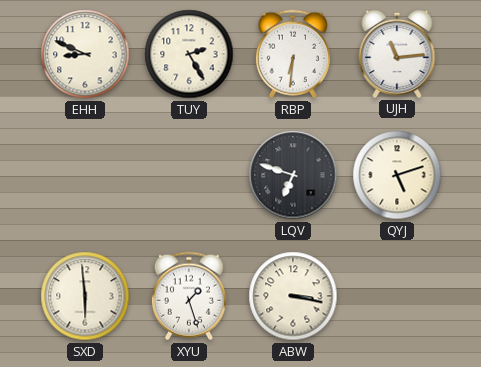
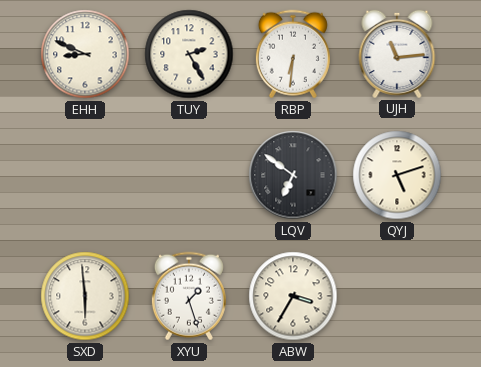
LQV: 6:48 -> 6:51
ABW: 3:17 -> 3:35
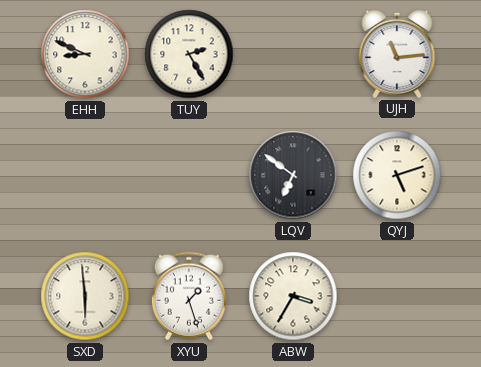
RBP: 6:31 -> none
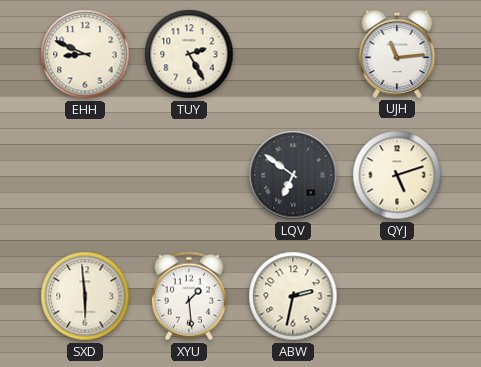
XYU: 1:27 -> 1:29
ABW: 3:35 -> 2:32
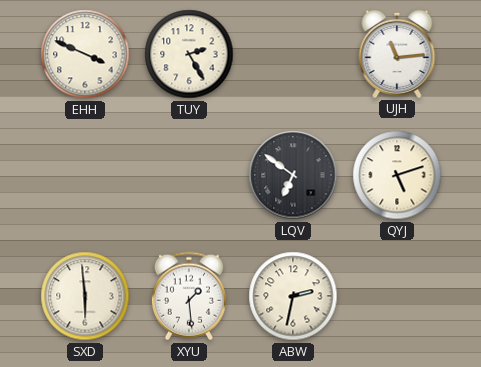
EHH: 8:49 -> 3:49
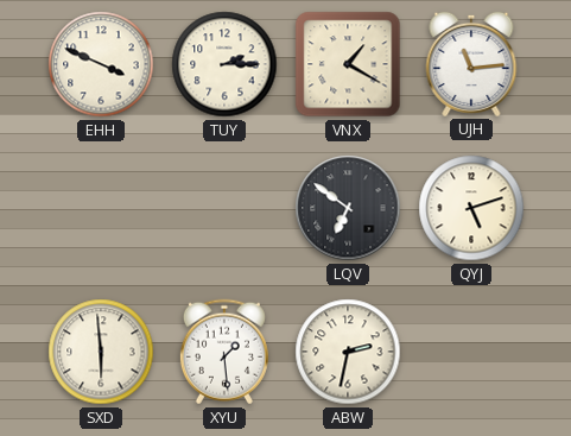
TUY: 2:25 -> 2:15
VNX: none -> 1:20
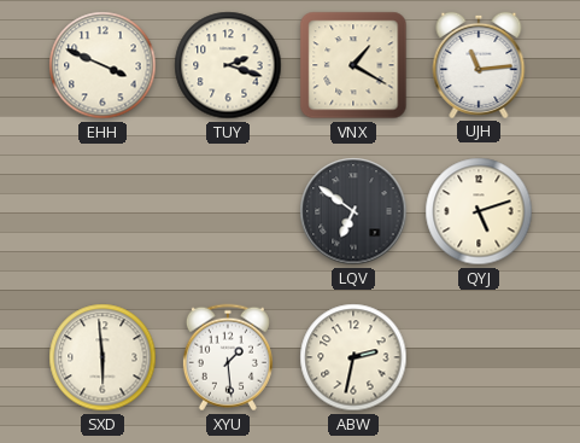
TUY: 2:15 -> 2:18
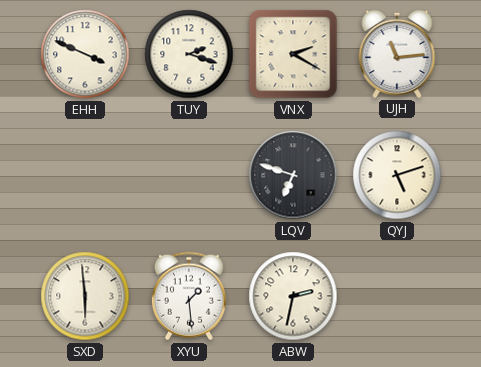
VNX: 1:20 -> 2:20
LQV: 6:51 -> 6:48
